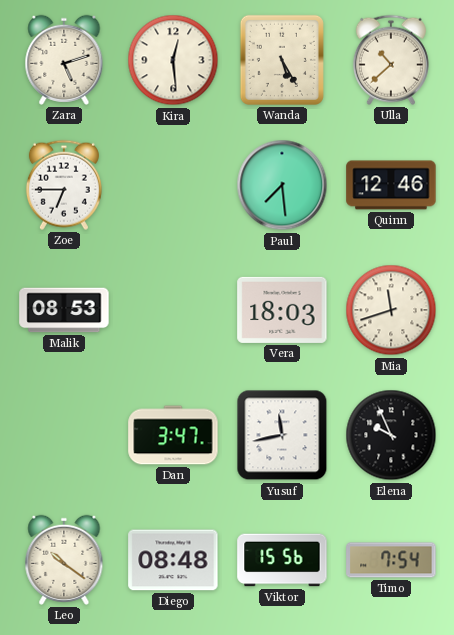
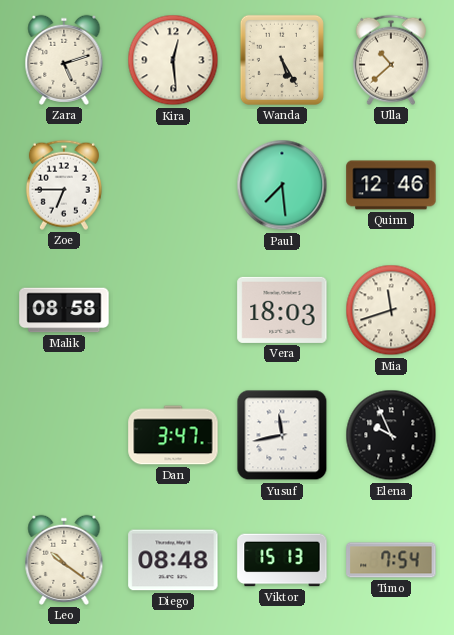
Malik: 08:53 -> 08:58
Viktor: 15:56 -> 15:13
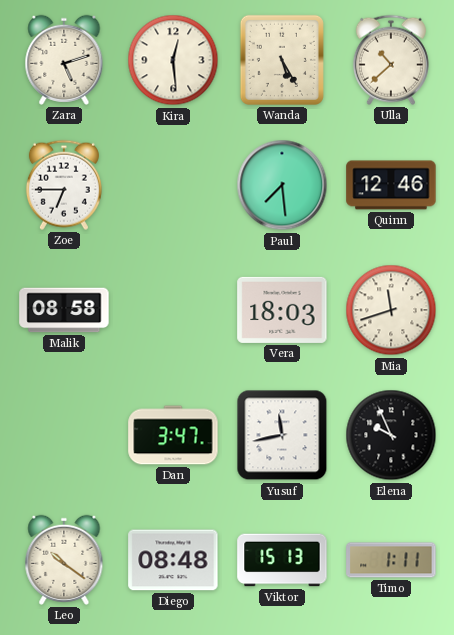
Timo: 7:54 -> 1:11
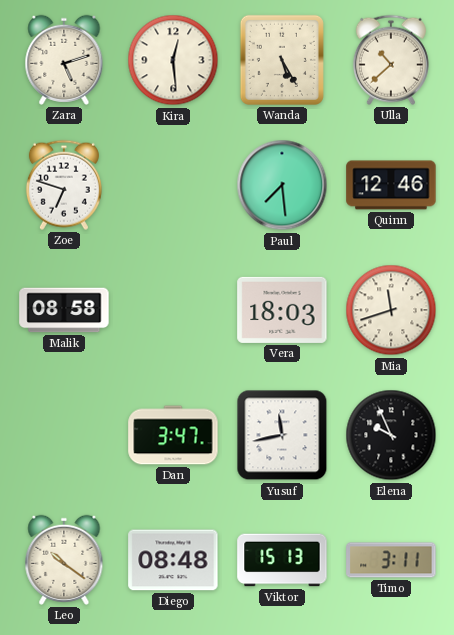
Zoe: 6:45 -> 6:48
Timo: 1:11 -> 3:11
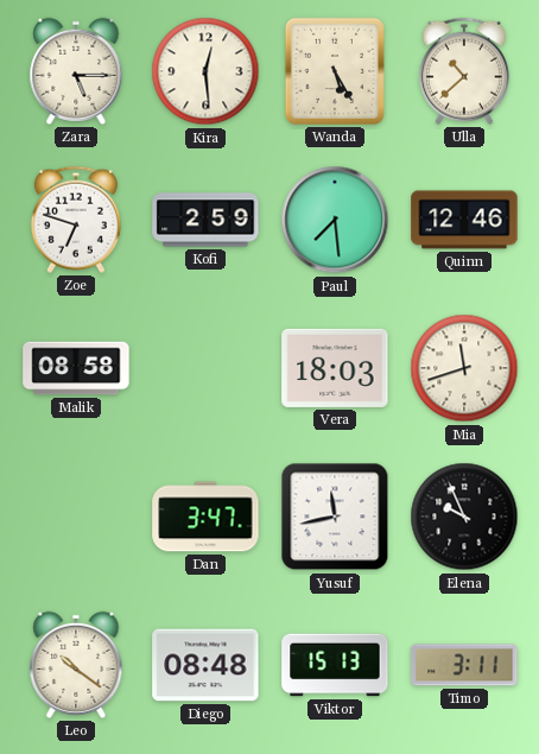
Zara: 5:12 -> 5:15
Kofi: none -> 2:59
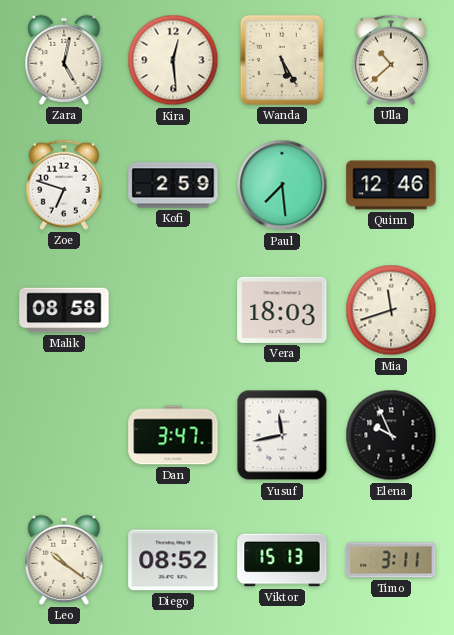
Zara: 5:15 -> 5:02
Diego: 08:48 -> 08:52
